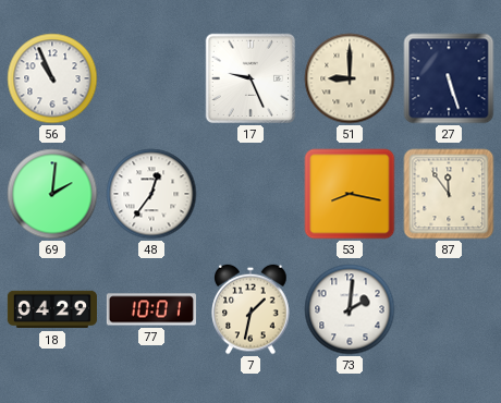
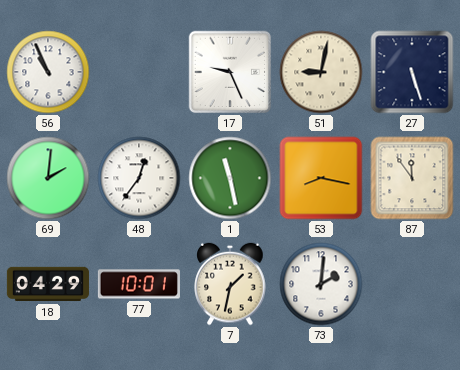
51: 9:00 -> 9:02
1: none -> 11:28
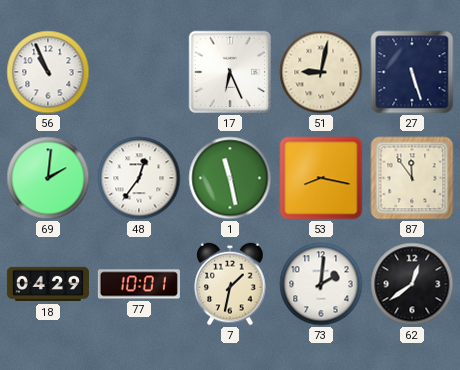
17: 9:26 -> 6:26
62: none -> 12:39
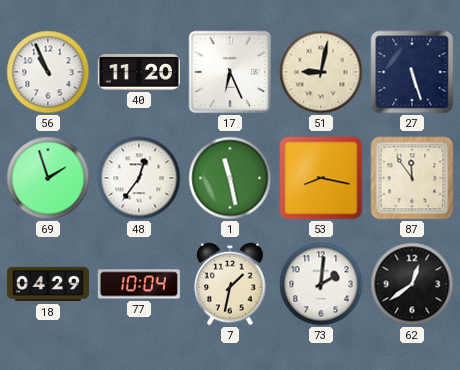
40: none -> 11:20
69: 2:01 -> 1:57
77: 10:01 -> 10:04
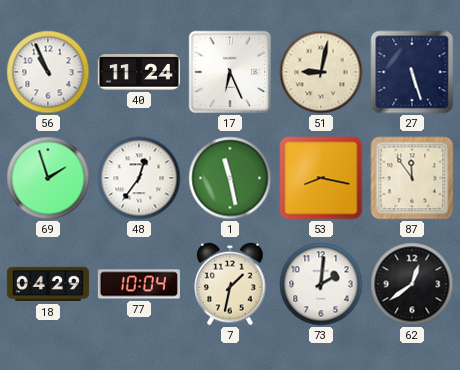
40: 11:20 -> 11:24
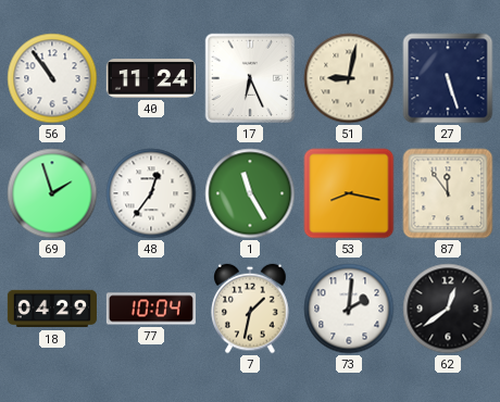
56: 10:56 -> 10:54
1: 11:28 -> 11:25
